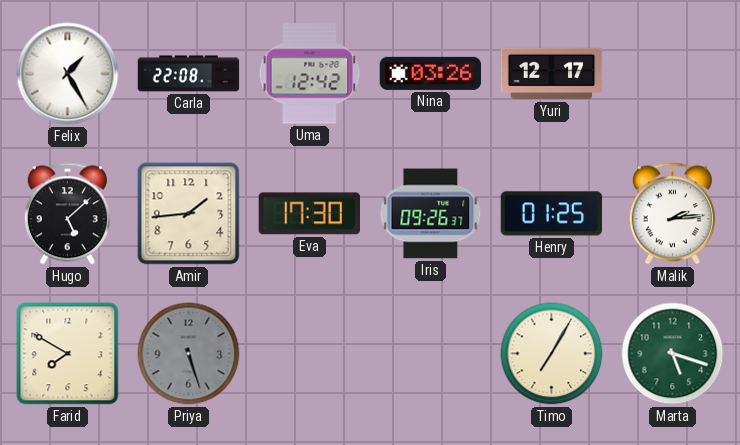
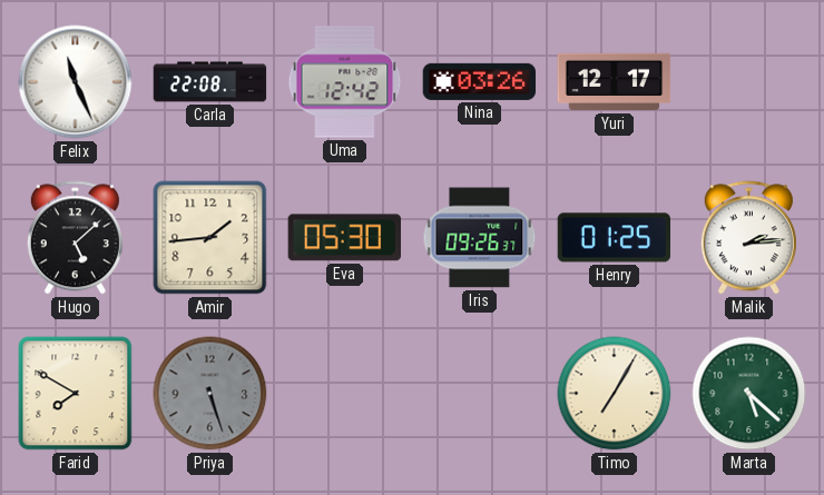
Felix: 1:25 -> 11:26
Eva: 17:30 -> 05:30
Marta: 5:18 -> 5:22
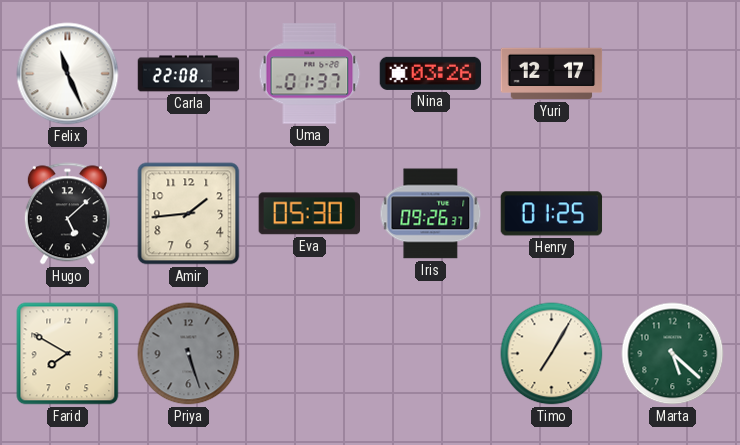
Uma: 12:42 -> 01:37
Malik: 2:14 -> none
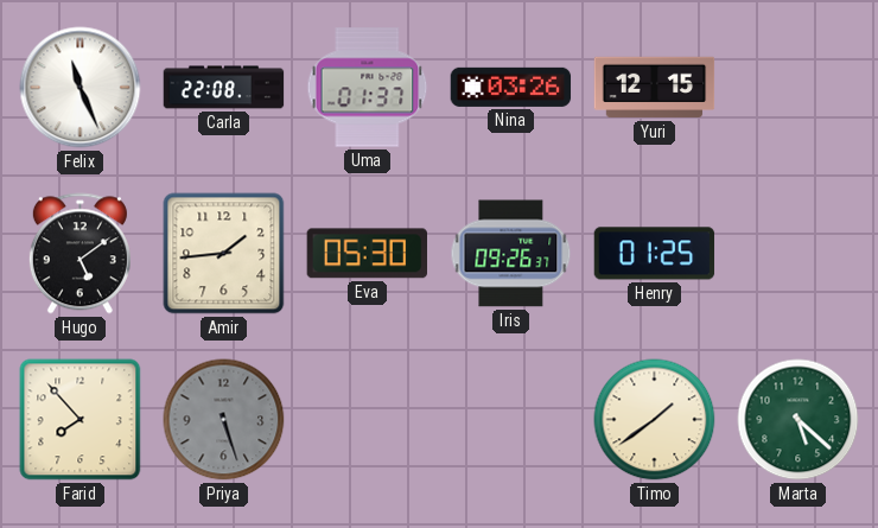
Yuri: 12:17 -> 12:15
Hugo: 5:08 -> 5:09
Farid: 7:50 -> 7:53
Timo: 7:05 -> 1:39
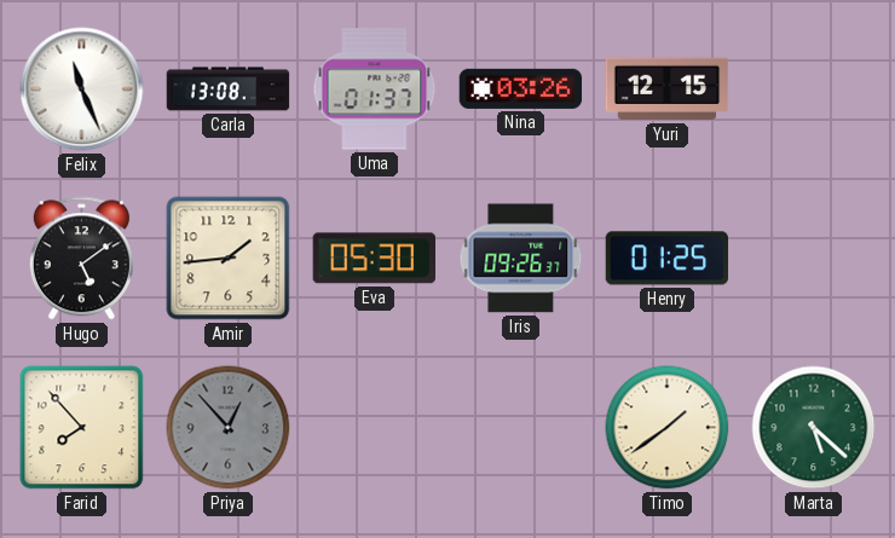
Carla: 22:08 -> 13:08
Priya: 5:27 -> 12:53
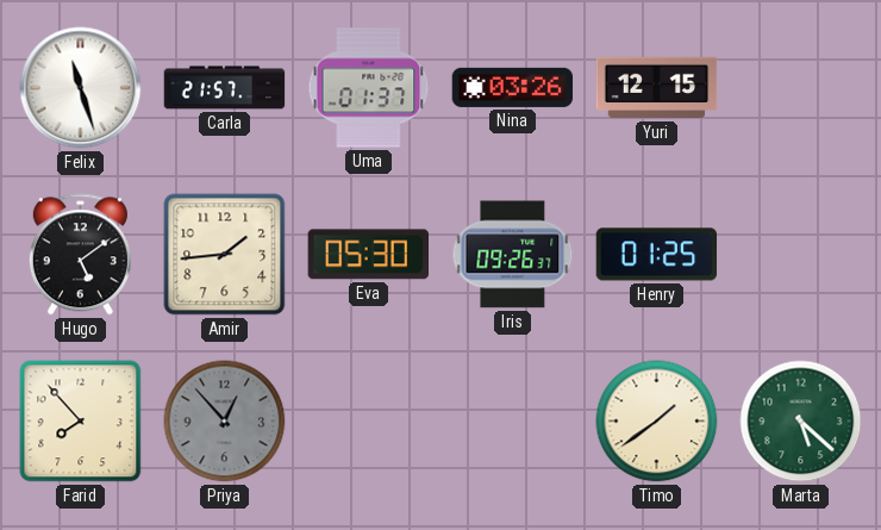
Felix: 11:26 -> 11:27
Carla: 13:08 -> 21:57
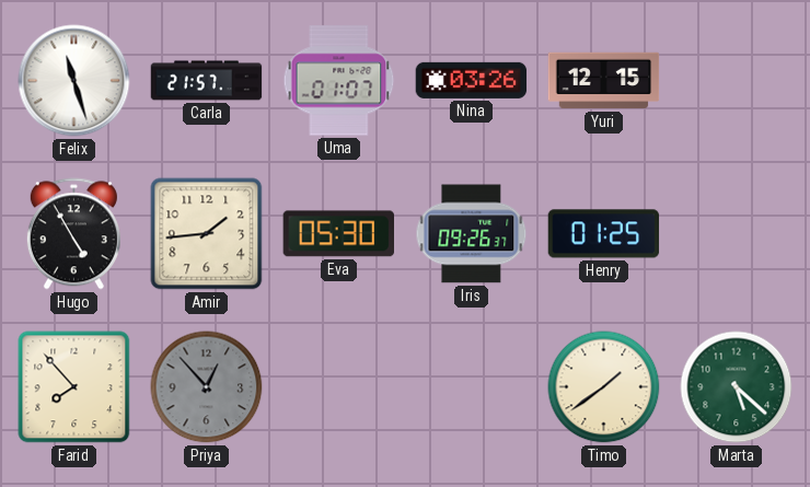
Uma: 01:37 -> 01:07
Hugo: 5:09 -> 4:55
